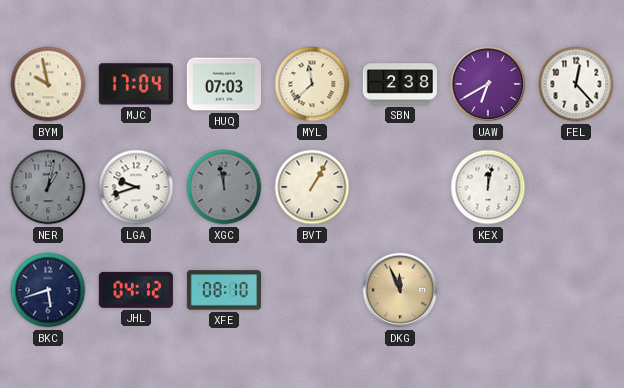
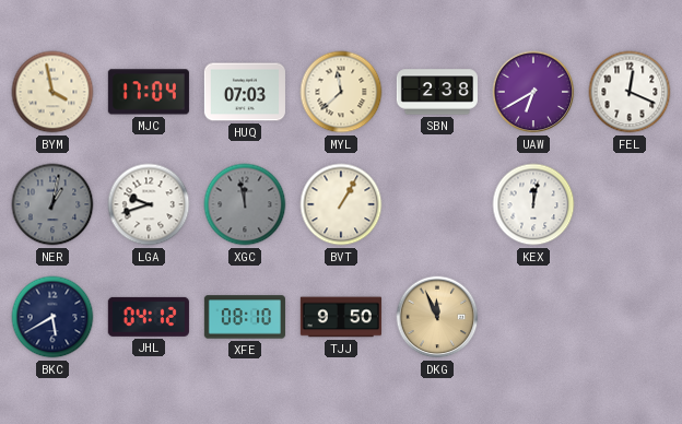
BYM: 9:58 -> 3:58
FEL: 12:23 -> 12:19
BKC: 5:42 -> 5:40
TJJ: none -> 9:50
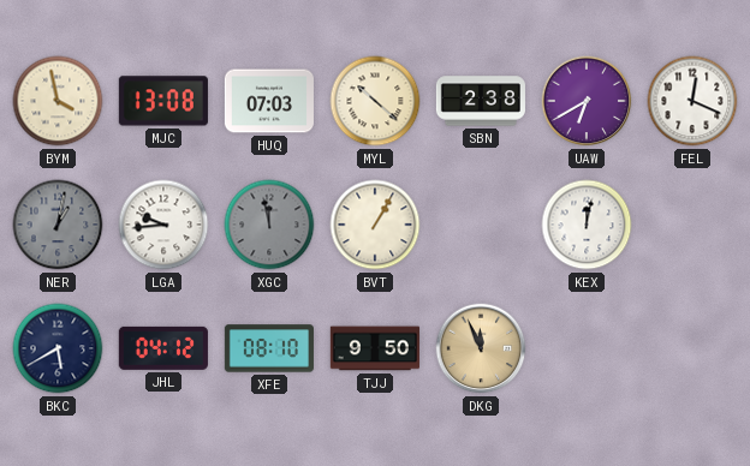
MJC: 17:04 -> 13:08
MYL: 11:38 -> 10:22
LGA: 9:42 -> 9:44
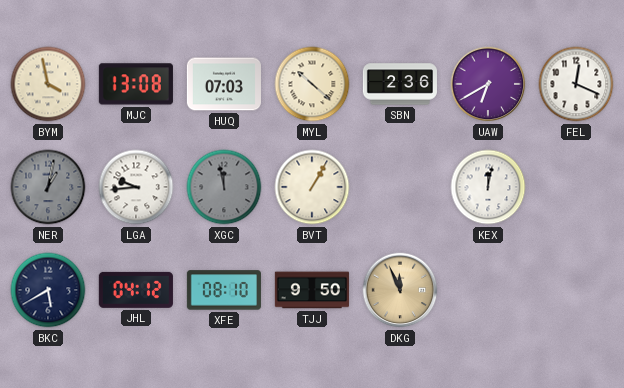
SBN: 2:38 -> 2:36
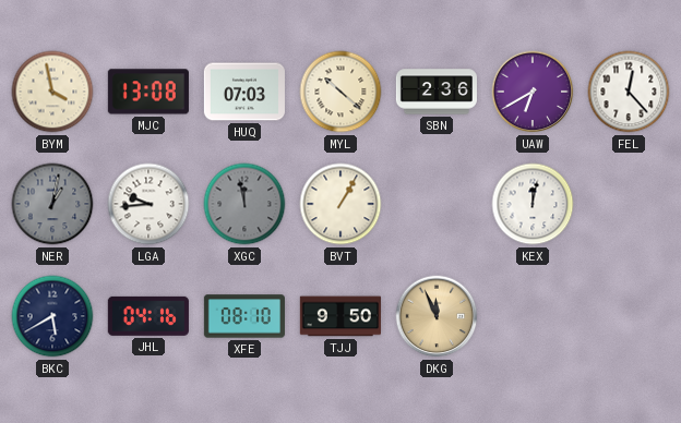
FEL: 12:19 -> 12:23
JHL: 04:12 -> 04:16
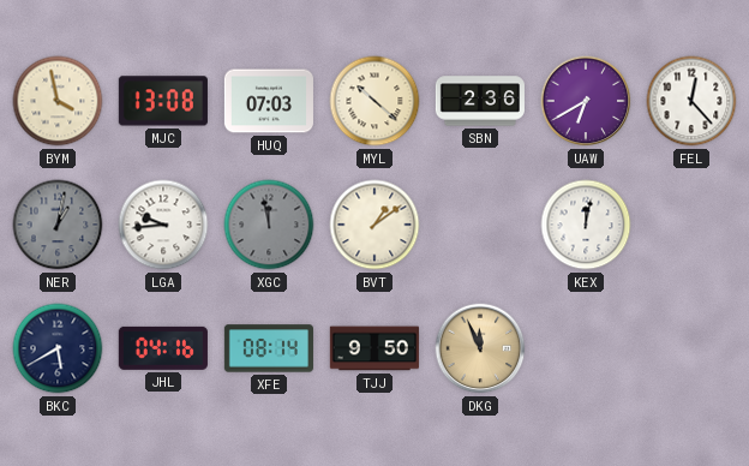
BVT: 1:05 -> 1:09
XFE: 08:10 -> 08:14
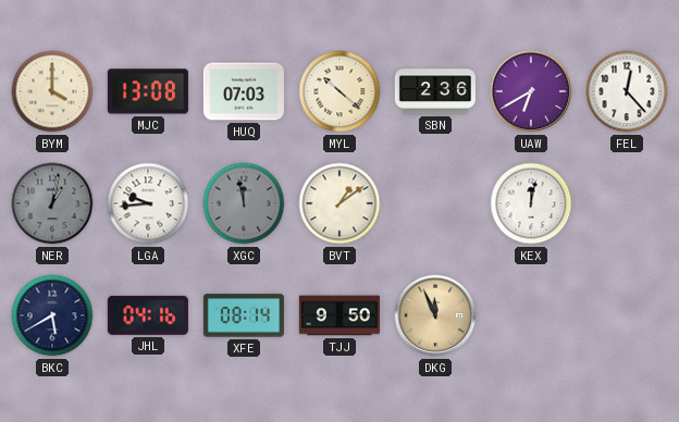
BYM: 3:58 -> 4:00
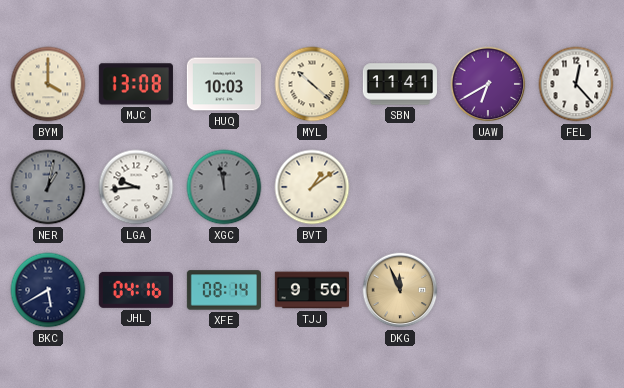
HUQ: 07:03 -> 10:03
SBN: 2:36 -> 11:41
KEX: 12:02 -> none
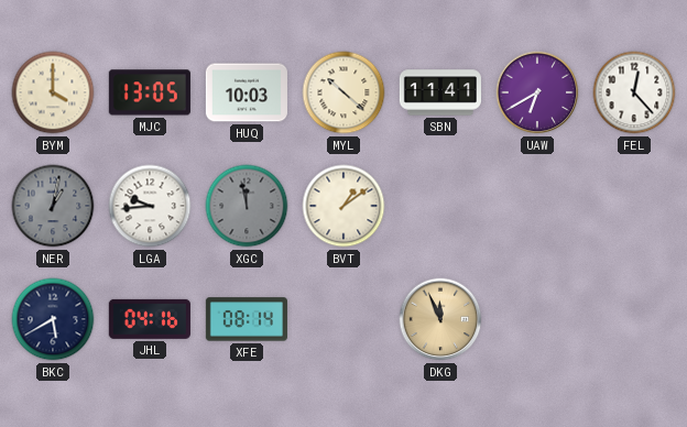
MJC: 13:08 -> 13:05
TJJ: 9:50 -> none
